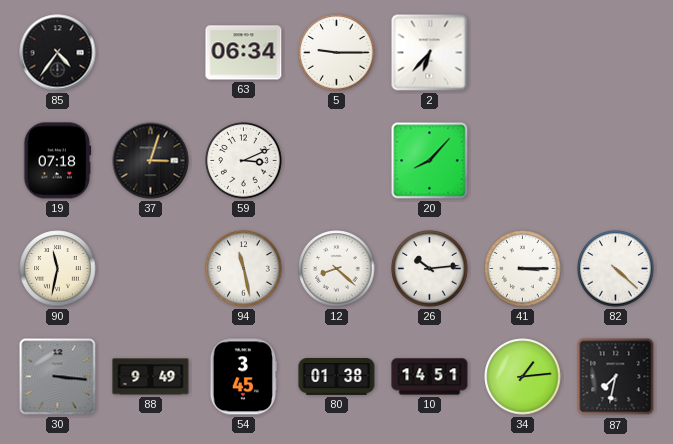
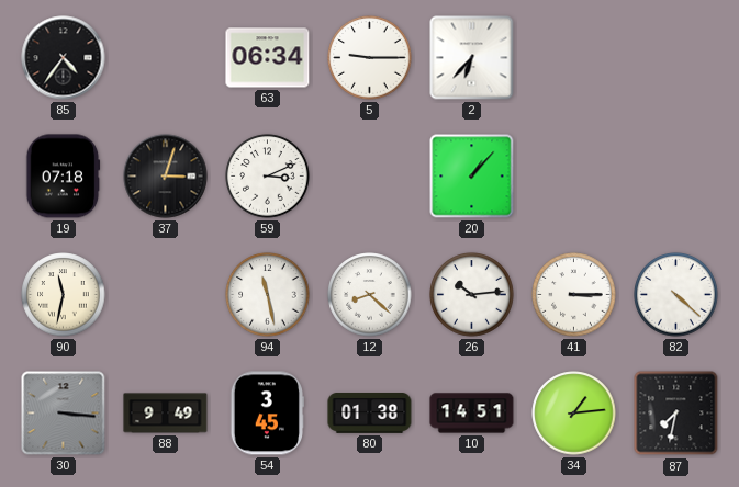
20: 8:07 -> 1:07
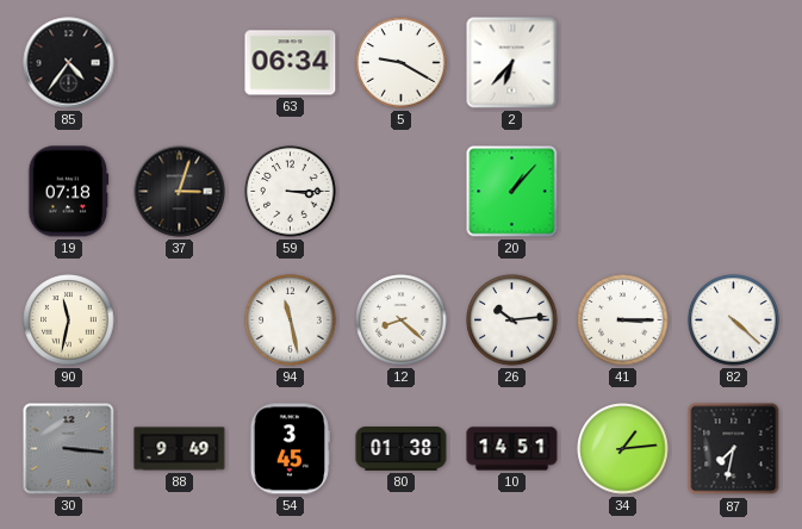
5: 9:15 -> 9:20
59: 3:11 -> 3:15
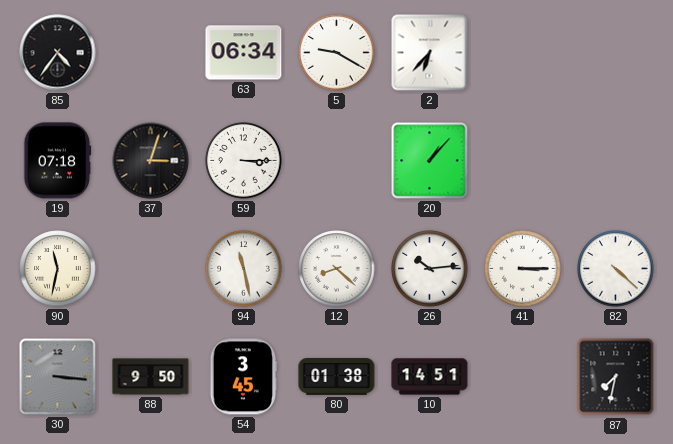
88: 9:49 -> 9:50
34: 1:14 -> none
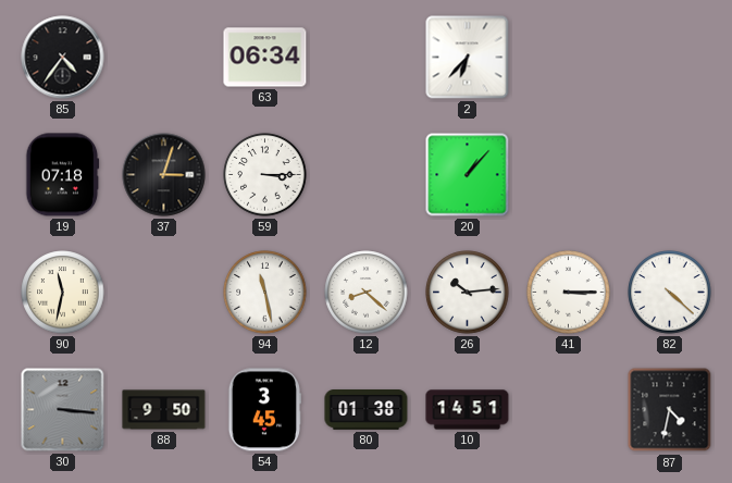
5: 9:20 -> none
87: 7:32 -> 4:32
